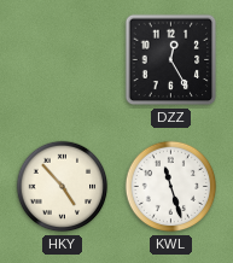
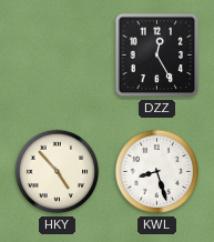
KWL: 11:27 -> 8:27
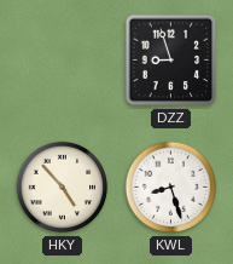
DZZ: 12:25 -> 8:57
